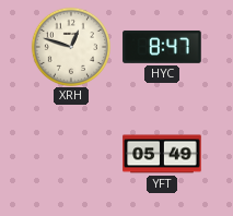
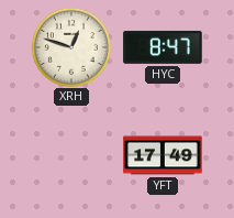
YFT: 05:49 -> 17:49
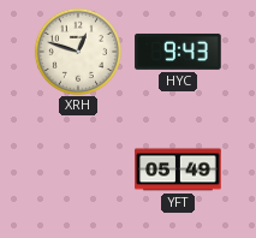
HYC: 8:47 -> 9:43
YFT: 17:49 -> 05:49
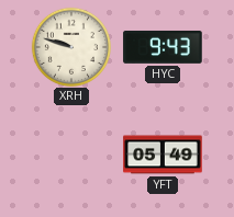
XRH: 12:48 -> 9:48
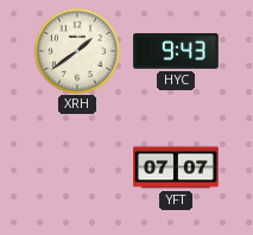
XRH: 9:48 -> 1:39
YFT: 05:49 -> 07:07
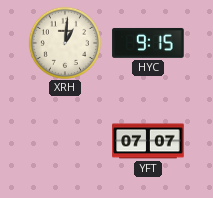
XRH: 1:39 -> 1:01
HYC: 9:43 -> 9:15
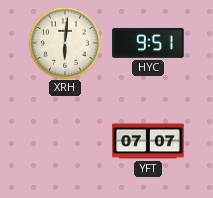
XRH: 1:01 -> 6:01
HYC: 9:15 -> 9:51
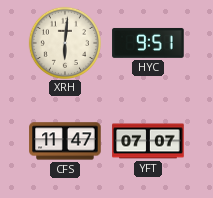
CFS: none -> 11:47
